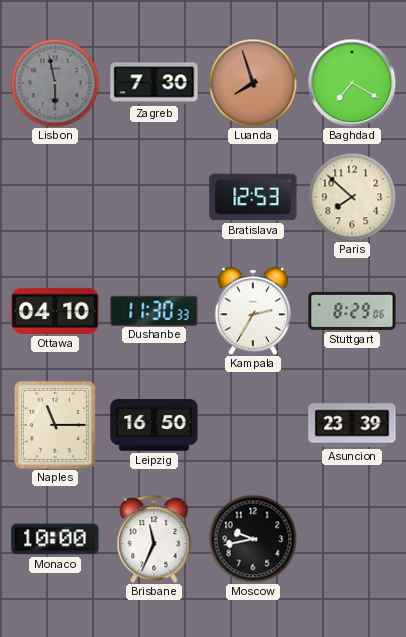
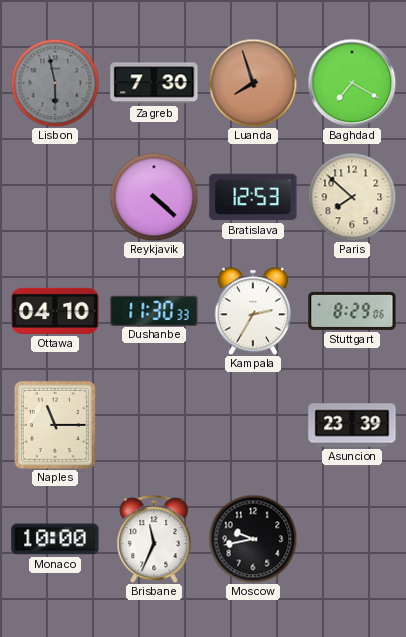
Reykjavik: none -> 4:22
Leipzig: 16:50 -> none
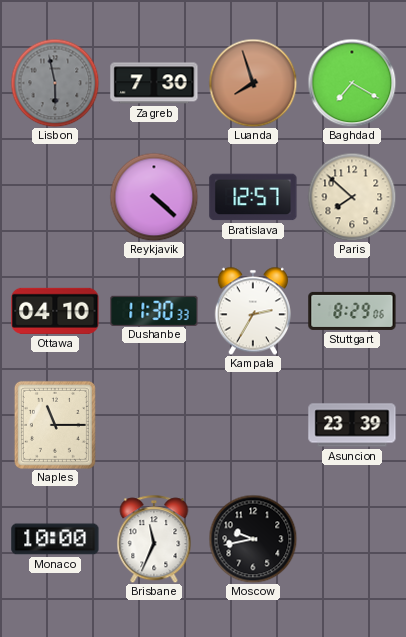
Bratislava: 12:53 -> 12:57
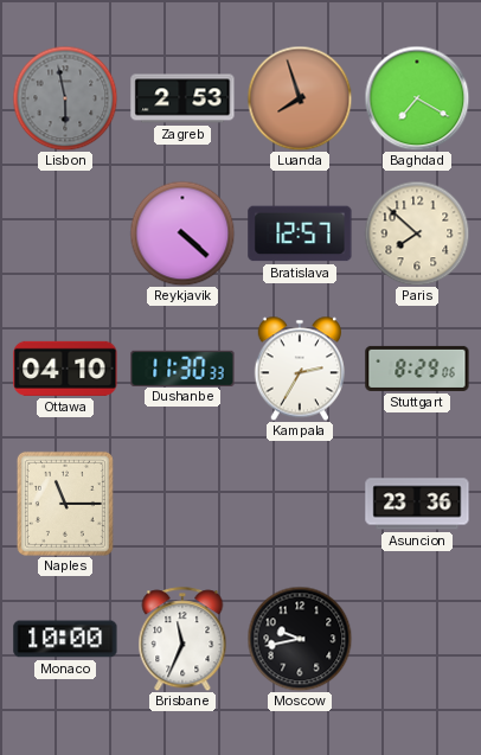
Zagreb: 7:30 -> 2:53
Asuncion: 23:39 -> 23:36
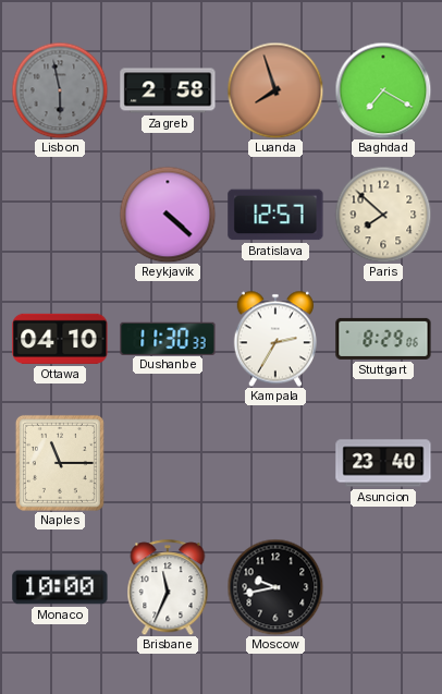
Zagreb: 2:53 -> 2:58
Asuncion: 23:36 -> 23:40
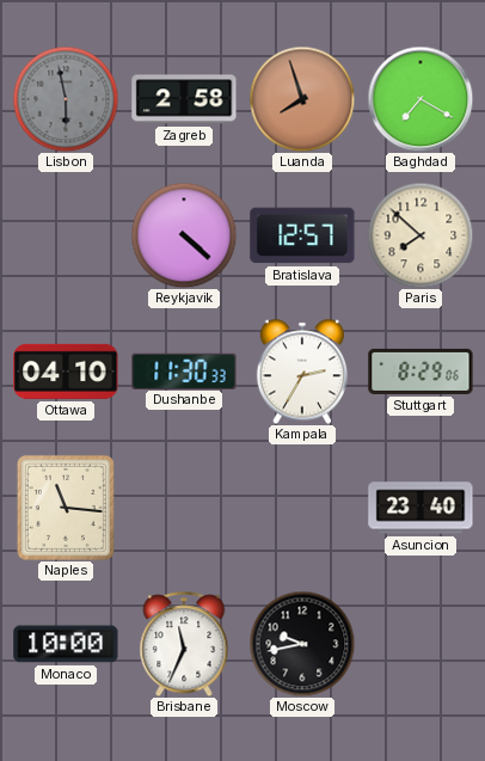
Naples: 11:15 -> 11:16
